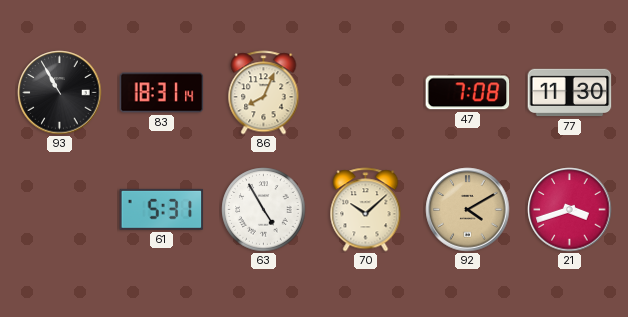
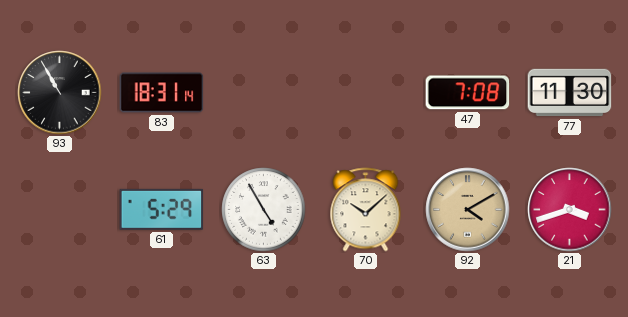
86: 8:04 -> none
61: 5:31 -> 5:29
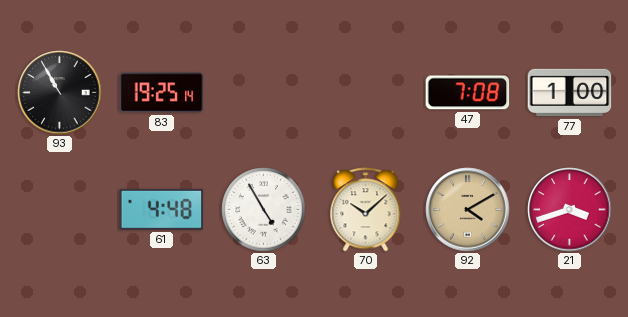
83: 18:31 -> 19:25
77: 11:30 -> 1:00
61: 5:29 -> 4:48
